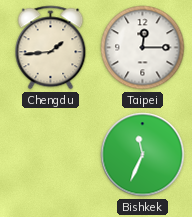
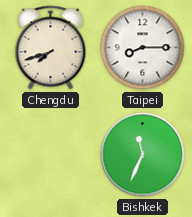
Chengdu: 1:44 -> 7:42
Taipei: 12:15 -> 8:15
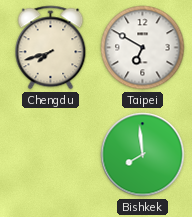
Taipei: 8:15 -> 6:50
Bishkek: 11:34 -> 7:59
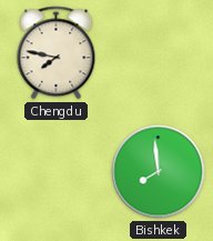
Chengdu: 7:42 -> 7:47
Taipei: 6:50 -> none
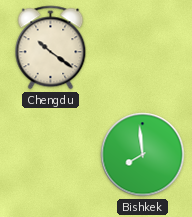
Chengdu: 7:47 -> 10:21
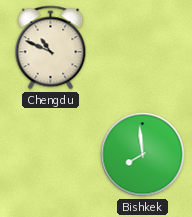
Chengdu: 10:21 -> 10:49
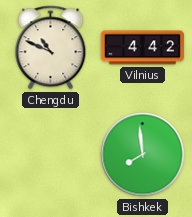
Vilnius: none -> 4:42
